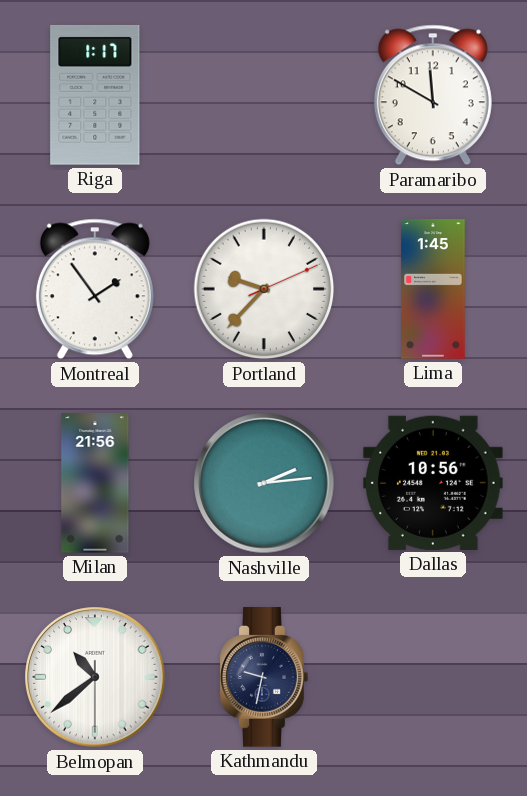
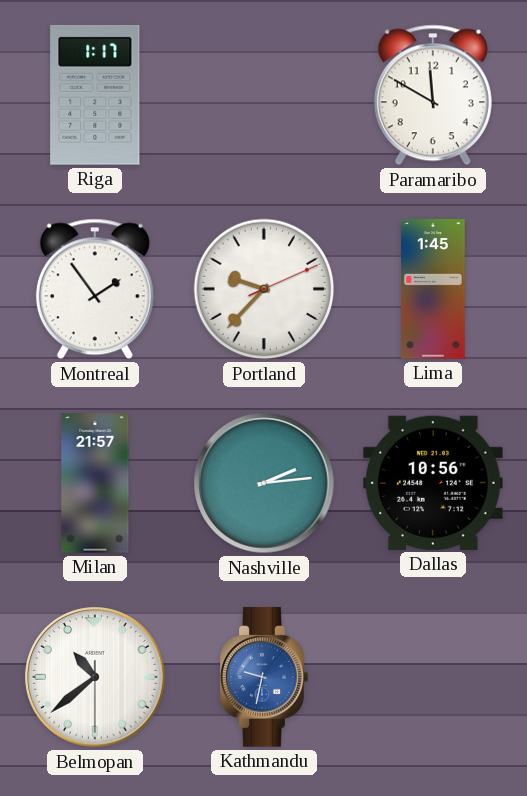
Milan: 21:56 -> 21:57
Kathmandu dial: navy -> blue
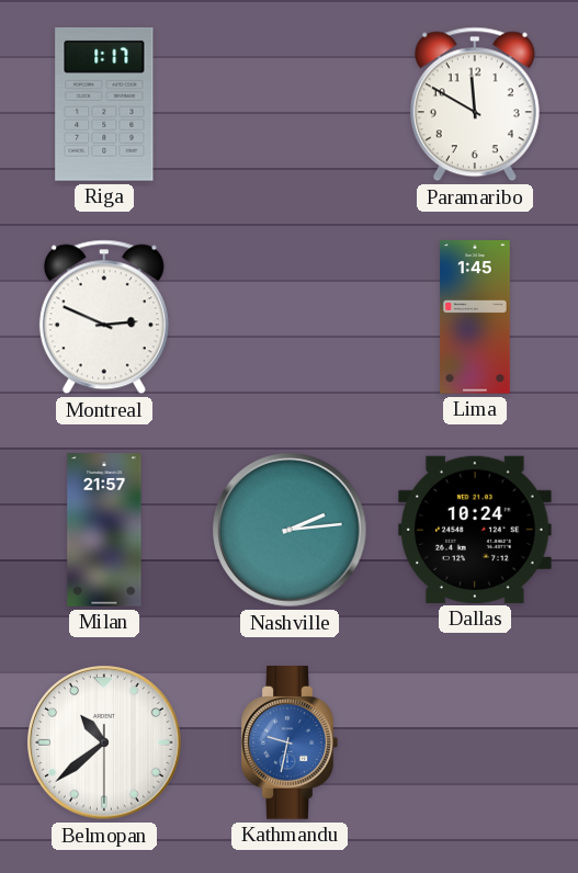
Montreal: 1:54 -> 2:49
Portland: 9:37 -> none
Dallas: 10:56 -> 10:24
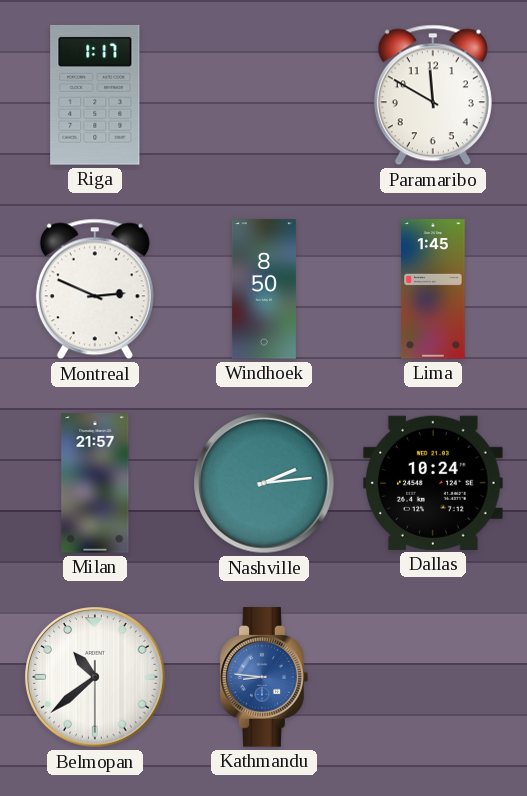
Windhoek: none -> 8:50
Kathmandu: 9:32 -> 8:46
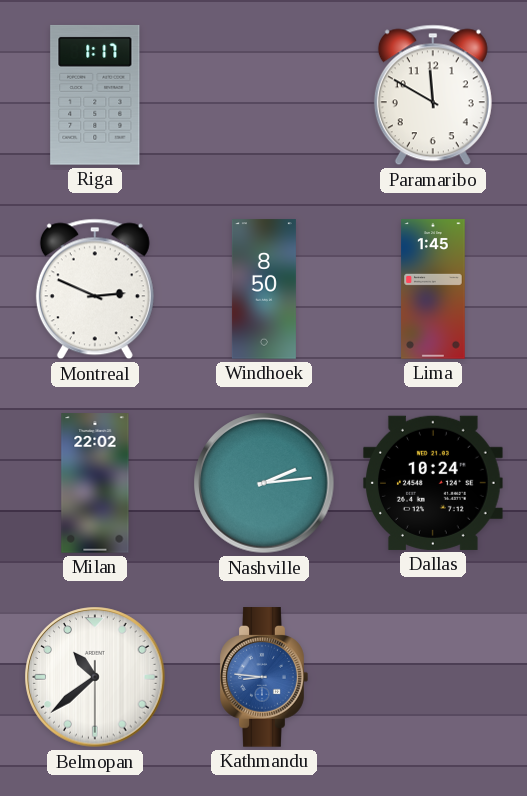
Milan: 21:57 -> 22:02
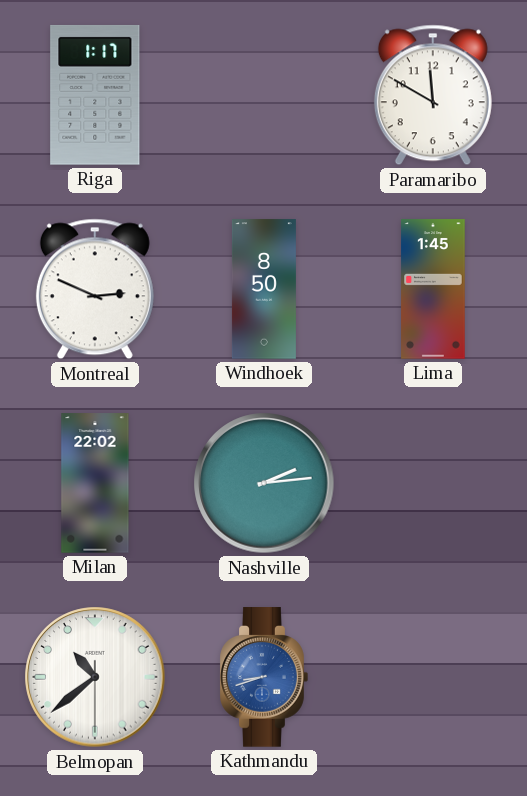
Dallas: 10:24 -> none
Kathmandu: 8:46 -> 8:42
